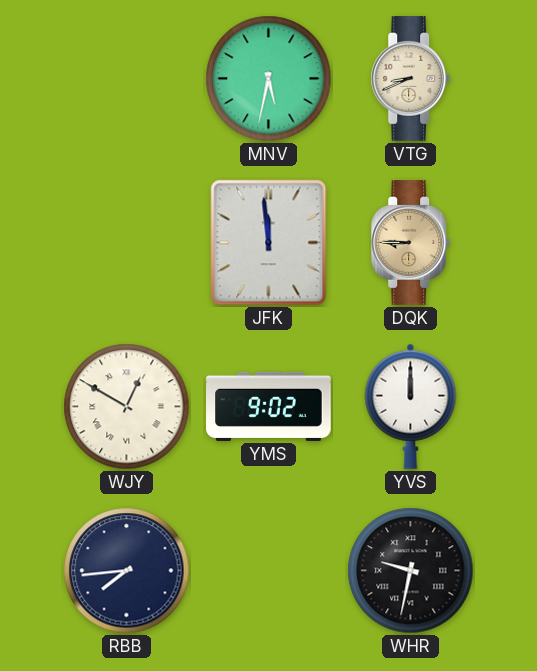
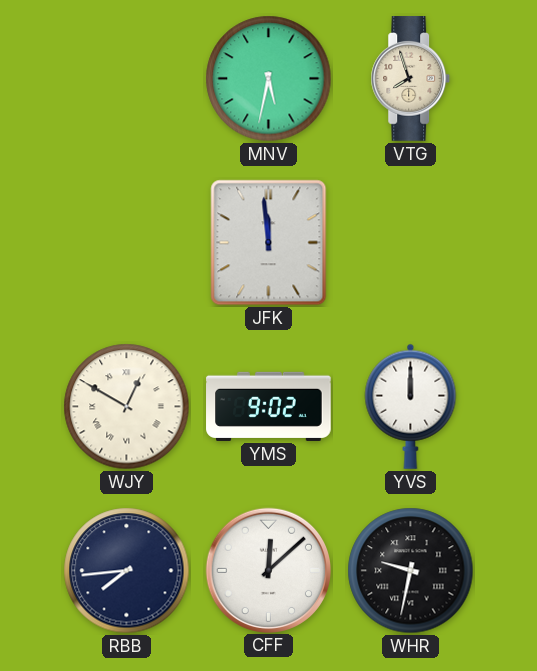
VTG: 8:41 -> 7:57
DQK: 8:45 -> none
CFF: none -> 12:08
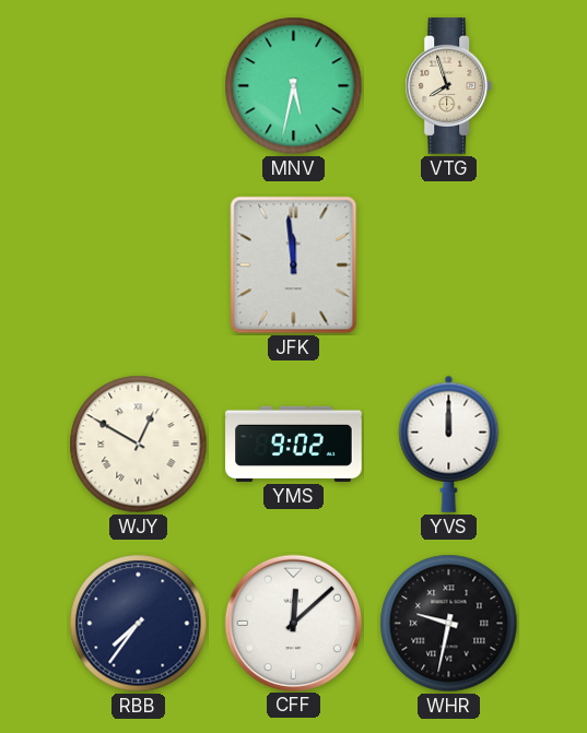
RBB: 7:44 -> 7:36
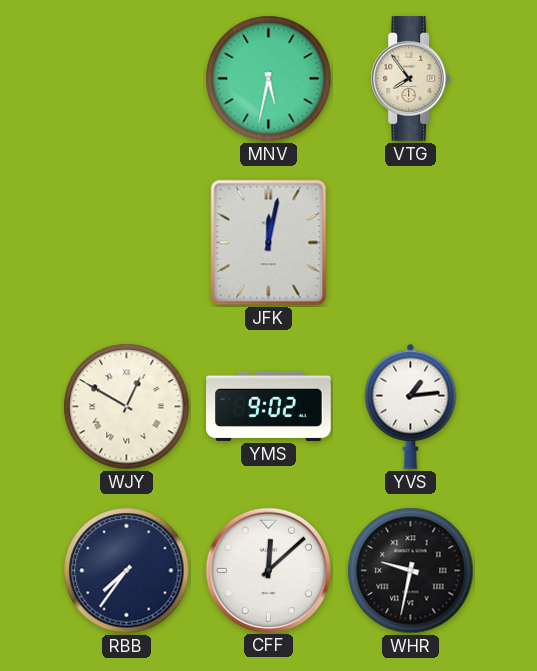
VTG: 7:57 -> 7:54
JFK: 11:59 -> 12:02
YVS: 12:00 -> 1:14
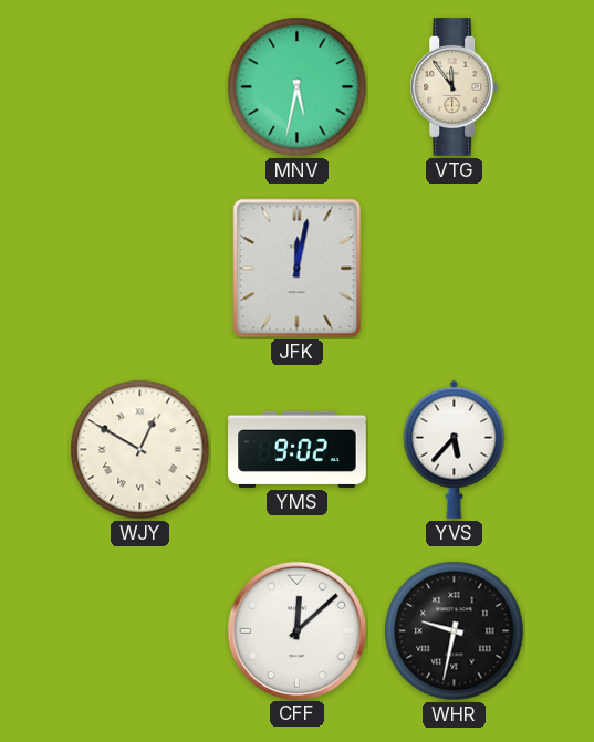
VTG: 7:54 -> 11:54
YVS: 1:14 -> 5:37
RBB: 7:36 -> none
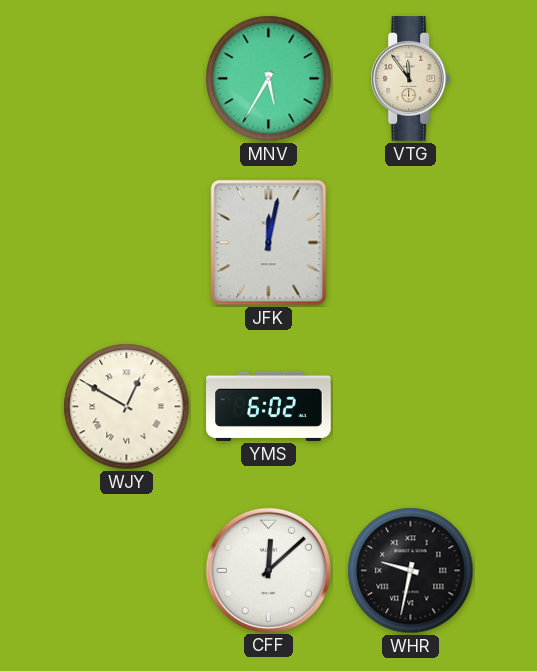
MNV: 5:32 -> 5:35
YMS: 9:02 -> 6:02
YVS: 5:37 -> none
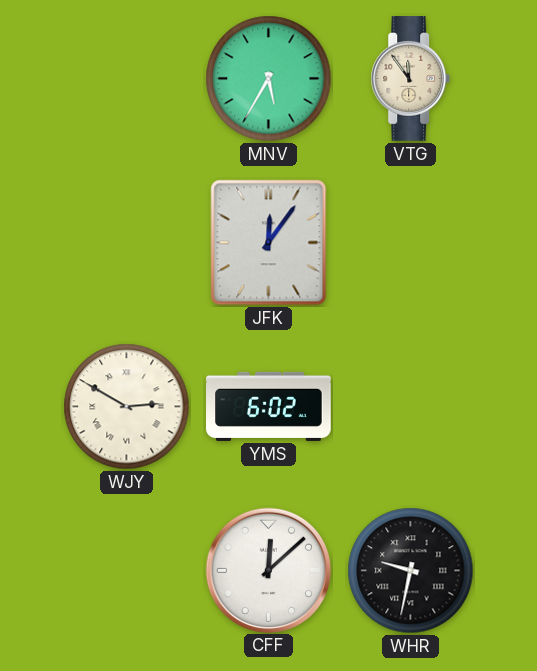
JFK: 12:02 -> 12:06
WJY: 12:50 -> 2:50
